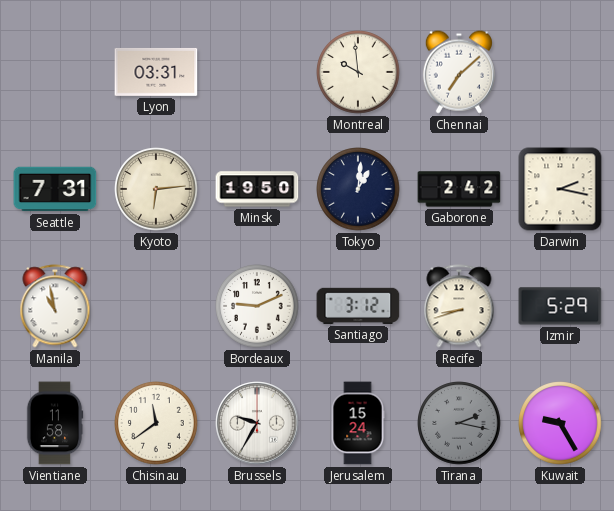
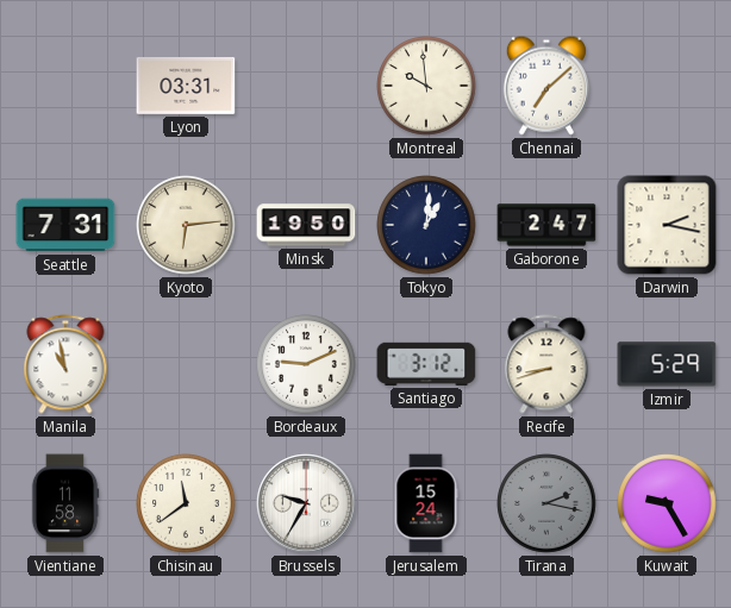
Gaborone: 2:42 -> 2:47
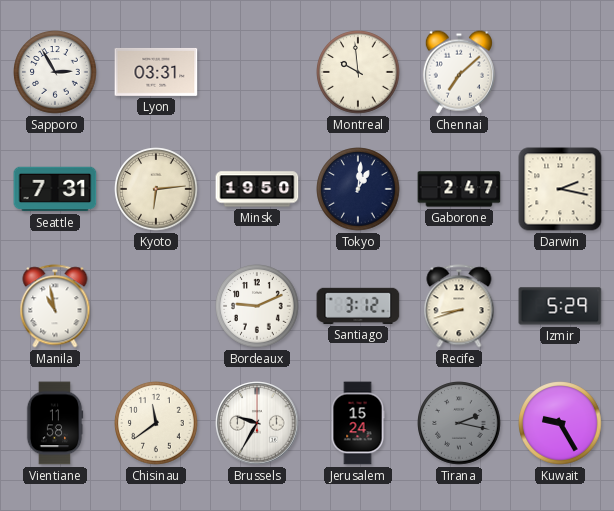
Sapporo: none -> 2:55
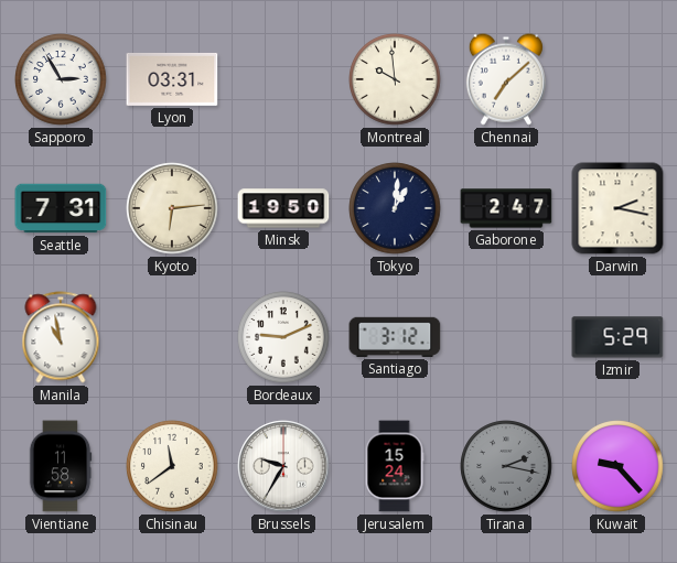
Recife: 8:42 -> none
Kuwait: 9:25 -> 9:23
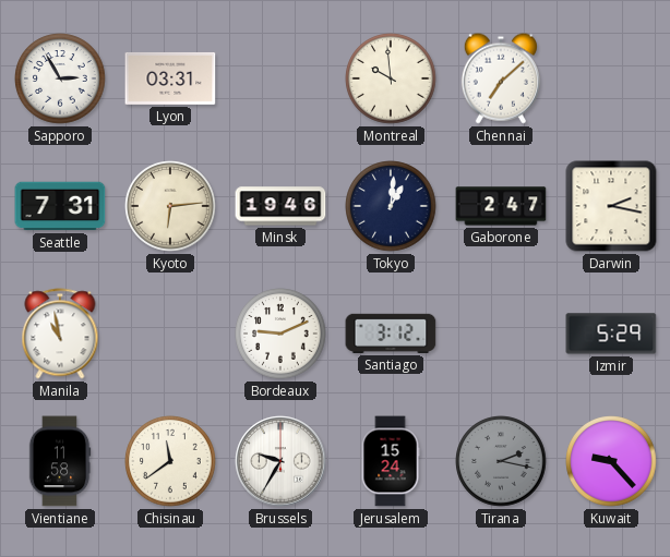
Minsk: 19:50 -> 19:46
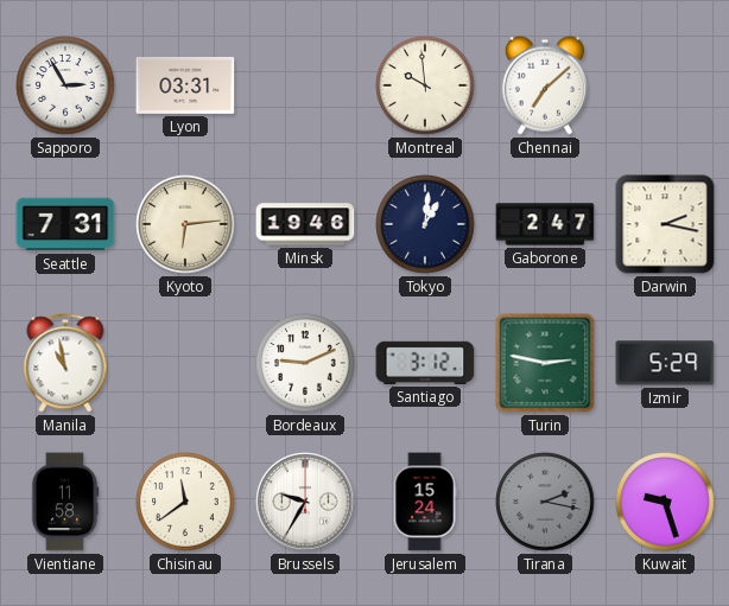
Turin: none -> 2:47
Kuwait: 9:23 -> 9:27
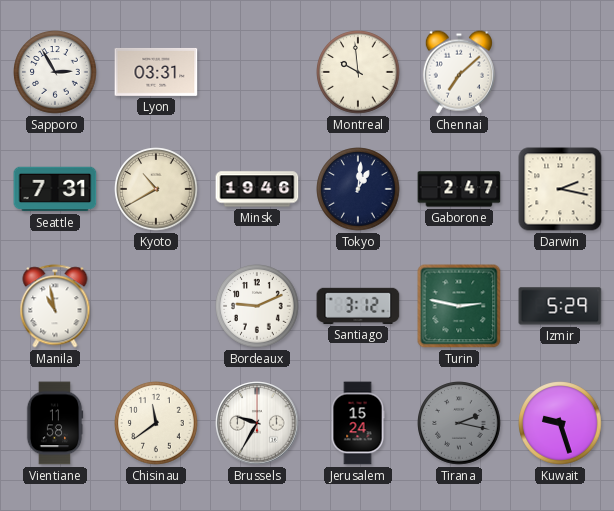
Kyoto: 6:14 -> 10:40
